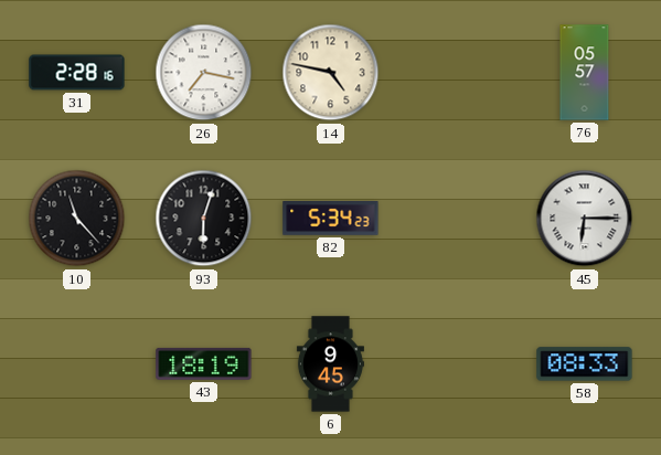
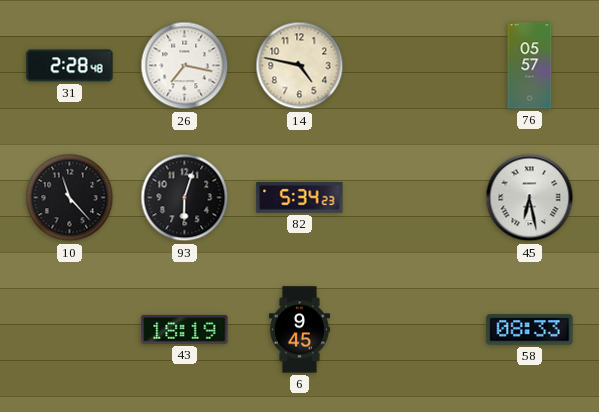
31: 2:28:16 -> 2:28:48
45: 6:15 -> 6:28
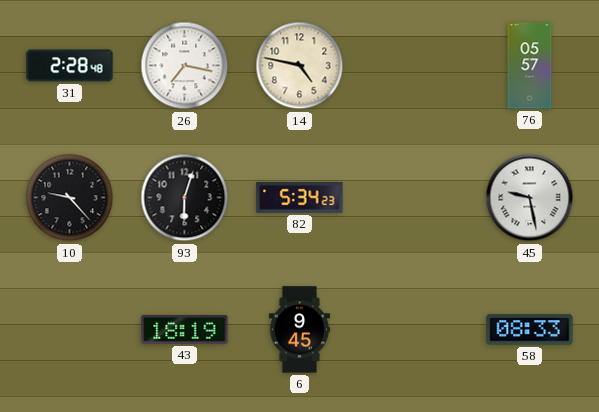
10: 11:23 -> 9:23
45: 6:28 -> 9:28
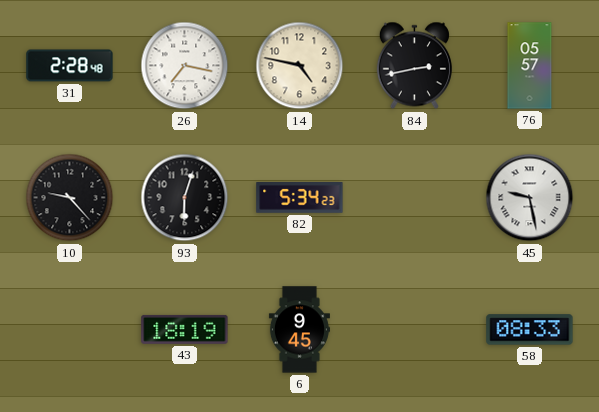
84: none -> 2:43
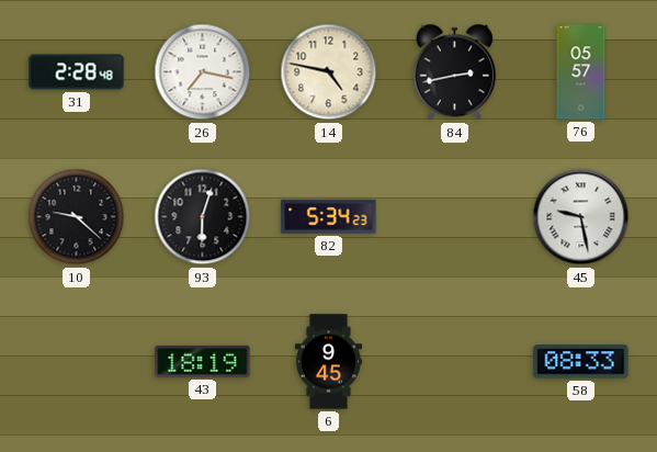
10: 9:23 -> 9:22
